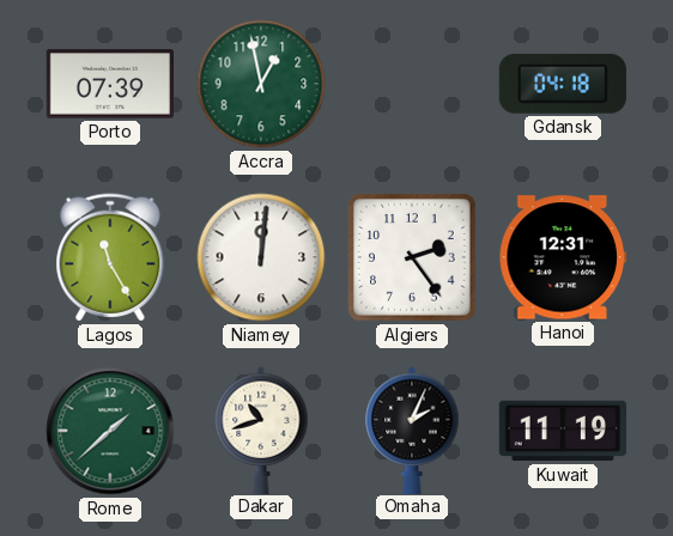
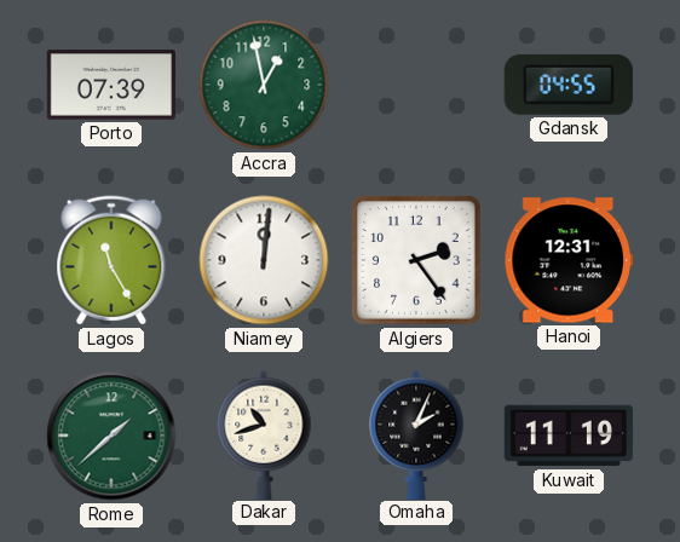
Gdansk: 04:18 -> 04:55
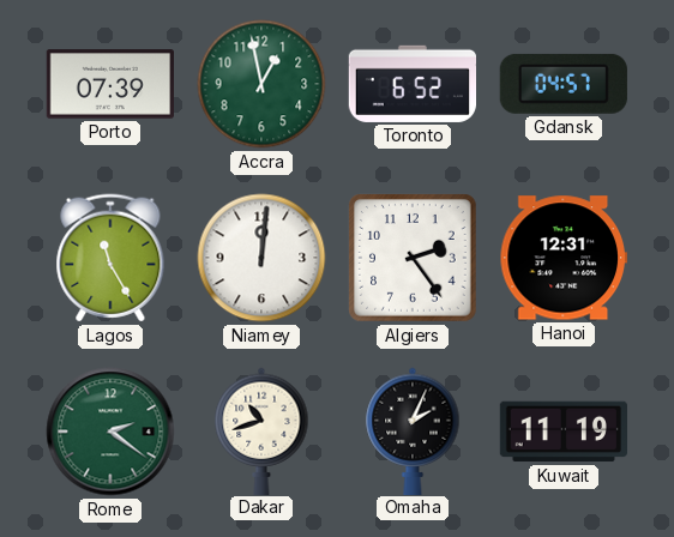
Toronto: none -> 6:52
Gdansk: 04:55 -> 04:57
Rome: 1:38 -> 2:21
